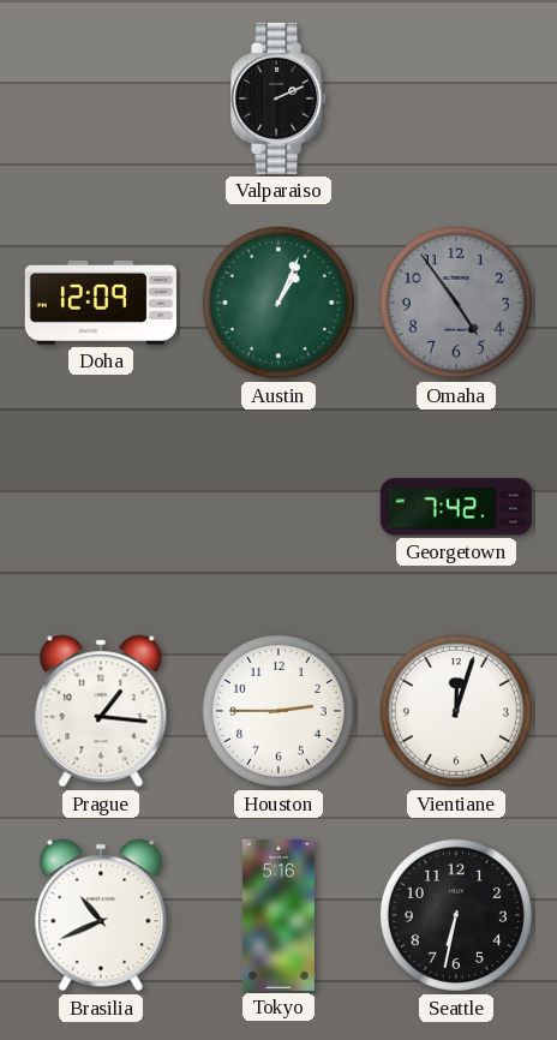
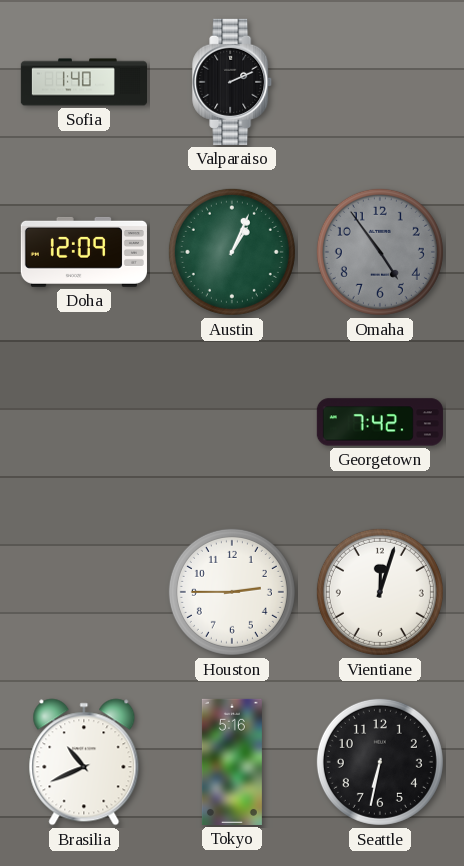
Sofia: none -> 1:40
Prague: 1:16 -> none
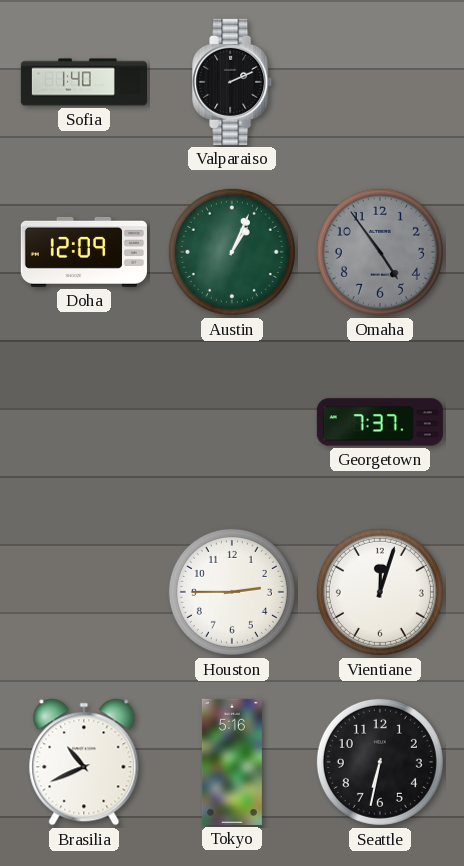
Georgetown: 7:42 -> 7:37
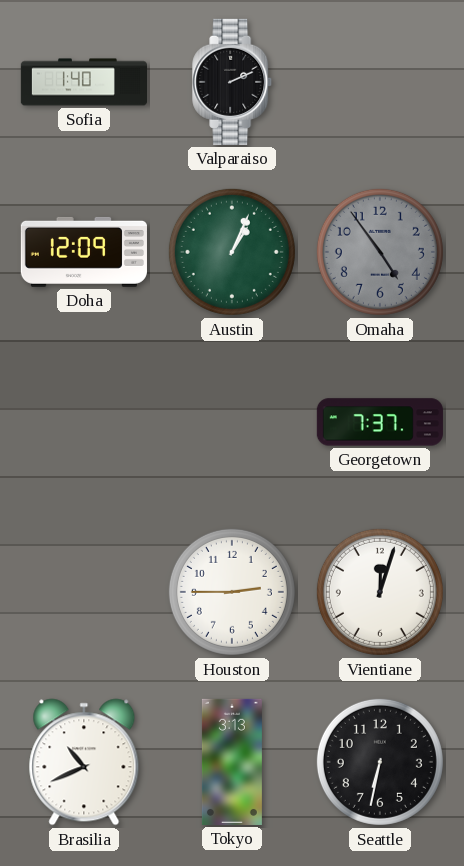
Tokyo: 5:16 -> 3:13
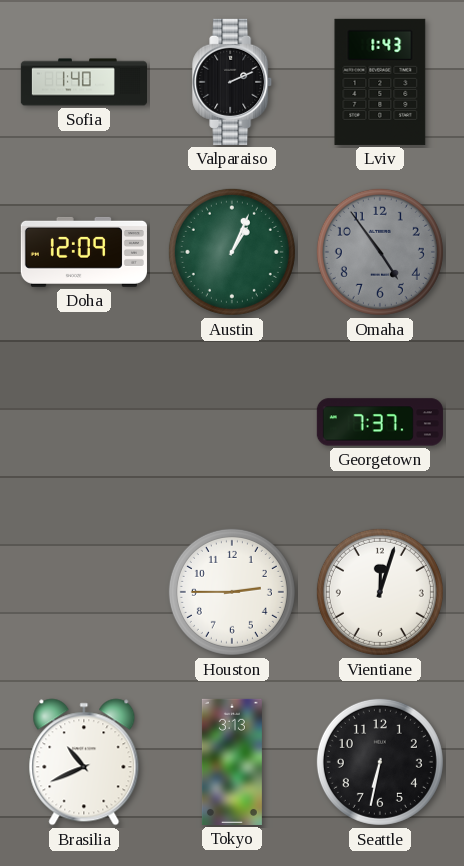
Lviv: none -> 1:43
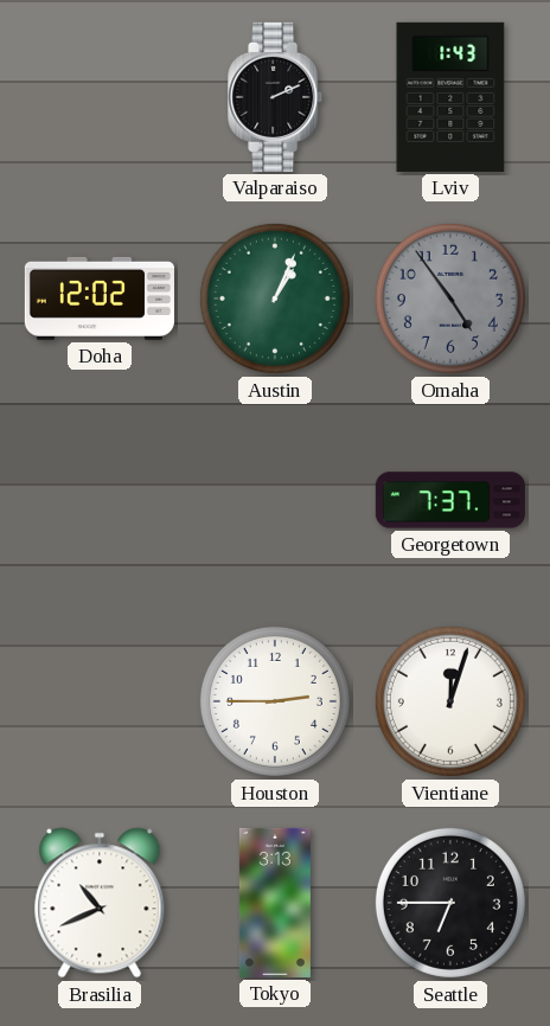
Sofia: 1:40 -> none
Doha: 12:09 -> 12:02
Seattle: 6:32 -> 6:45
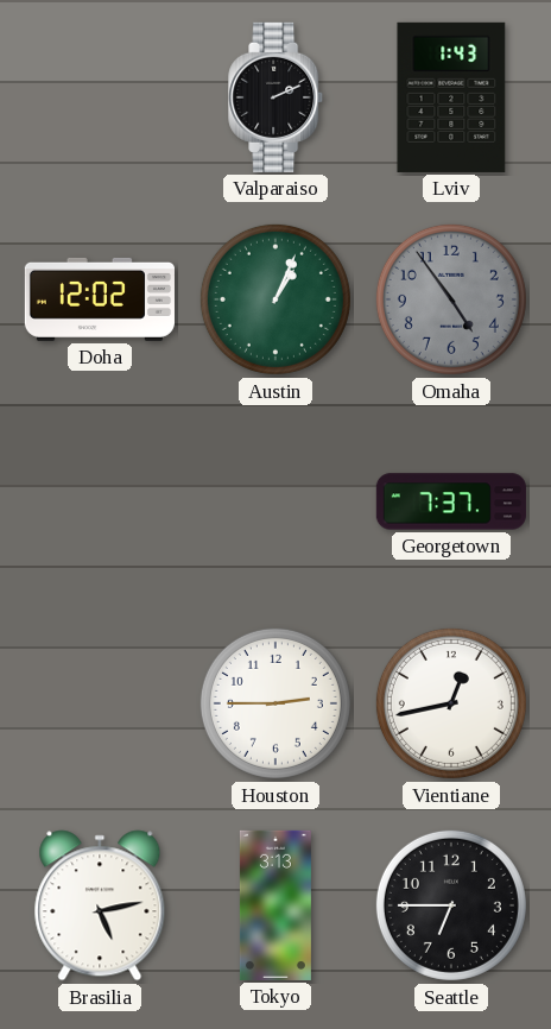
Vientiane: 12:03 -> 12:43
Brasilia: 10:41 -> 5:13
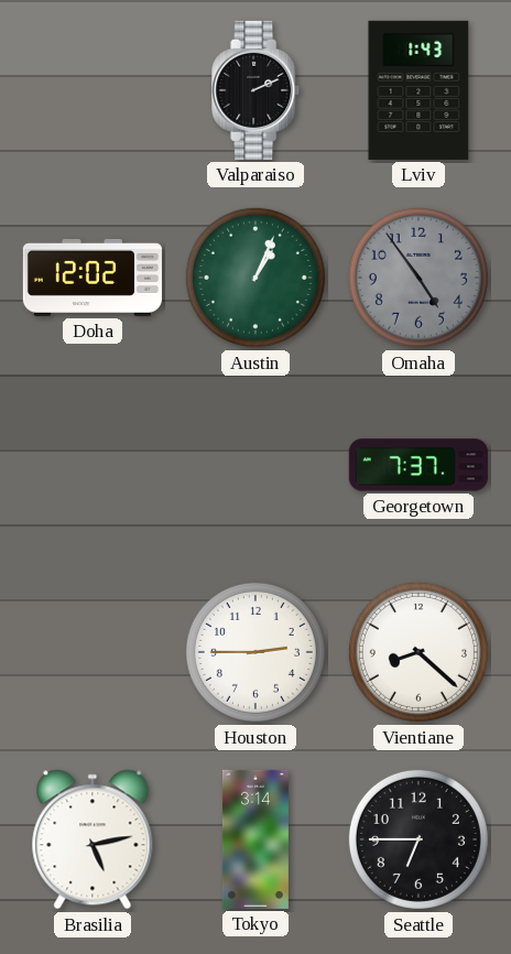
Vientiane: 12:43 -> 8:22
Tokyo: 3:13 -> 3:14
